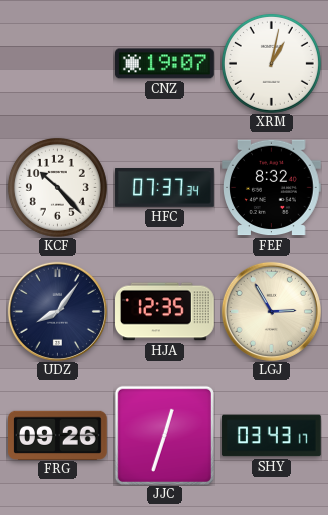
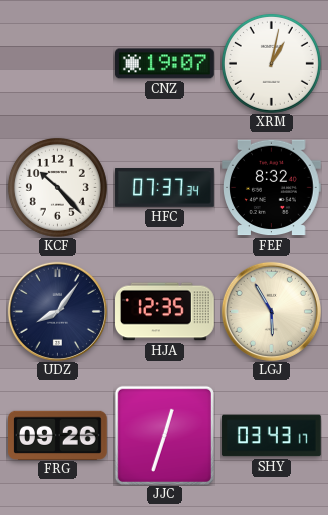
LGJ: 2:55 -> 5:55
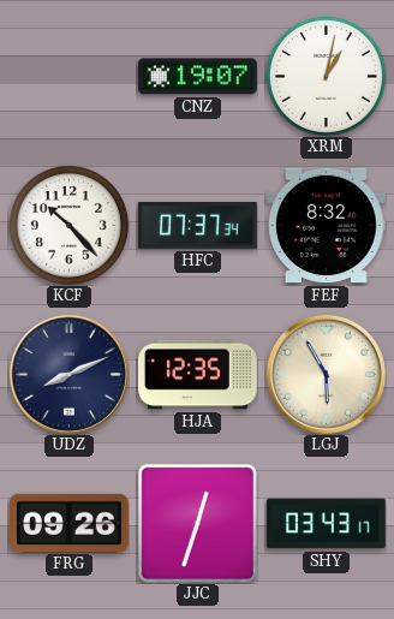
UDZ: 8:06 -> 8:11
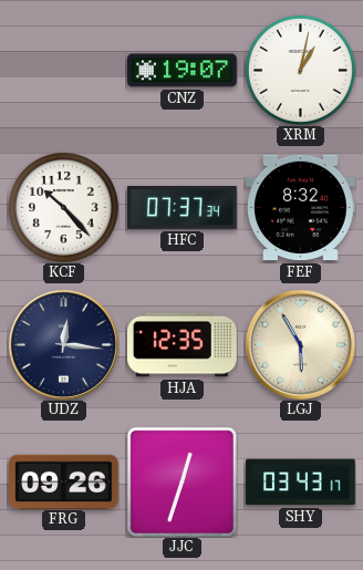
UDZ: 8:11 -> 12:16
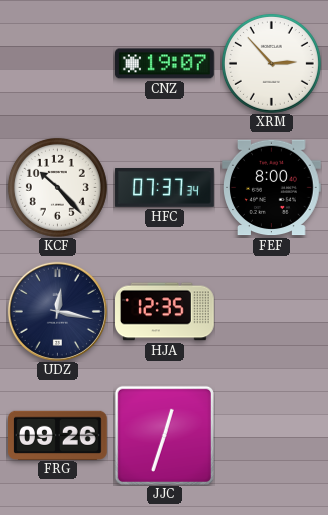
XRM: 1:02 -> 2:53
FEF: 8:32 -> 8:00
UDZ: 12:16 -> 12:17
LGJ: 5:55 -> none
SHY: 03:43 -> none
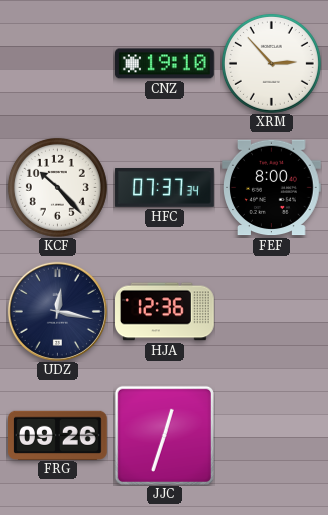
CNZ: 19:07 -> 19:10
HJA: 12:35 -> 12:36
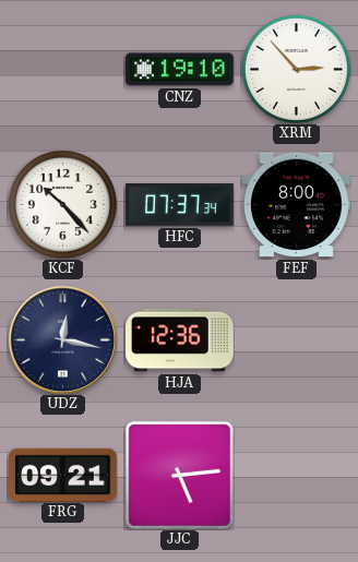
FRG: 09:26 -> 09:21
JJC: 12:33 -> 5:14
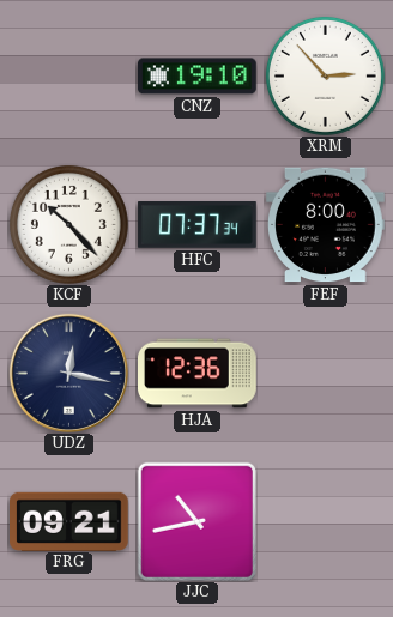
JJC: 5:14 -> 10:43
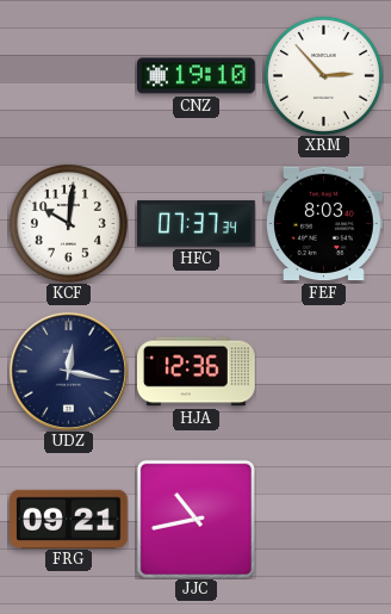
KCF: 10:23 -> 10:01
FEF: 8:00 -> 8:03
